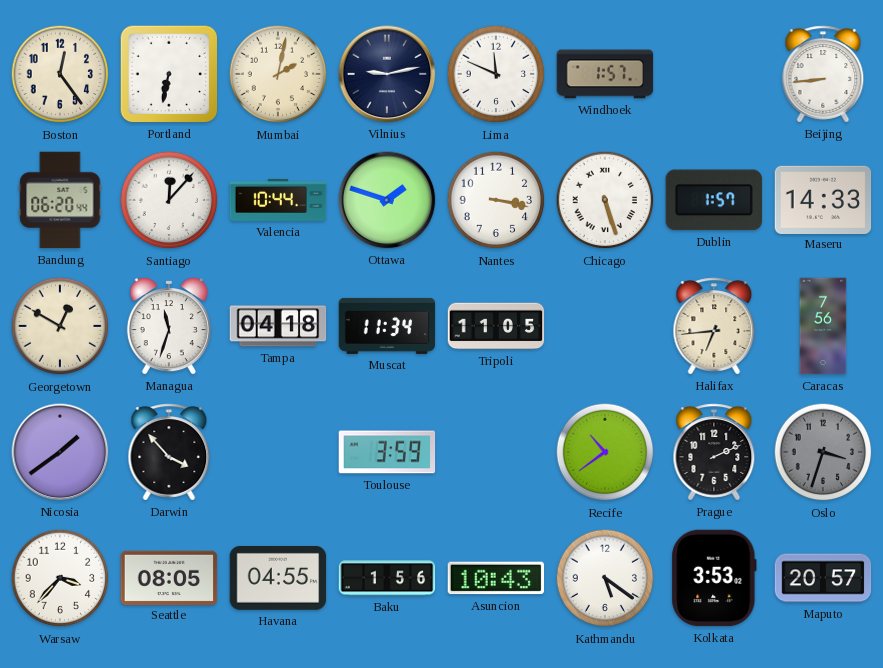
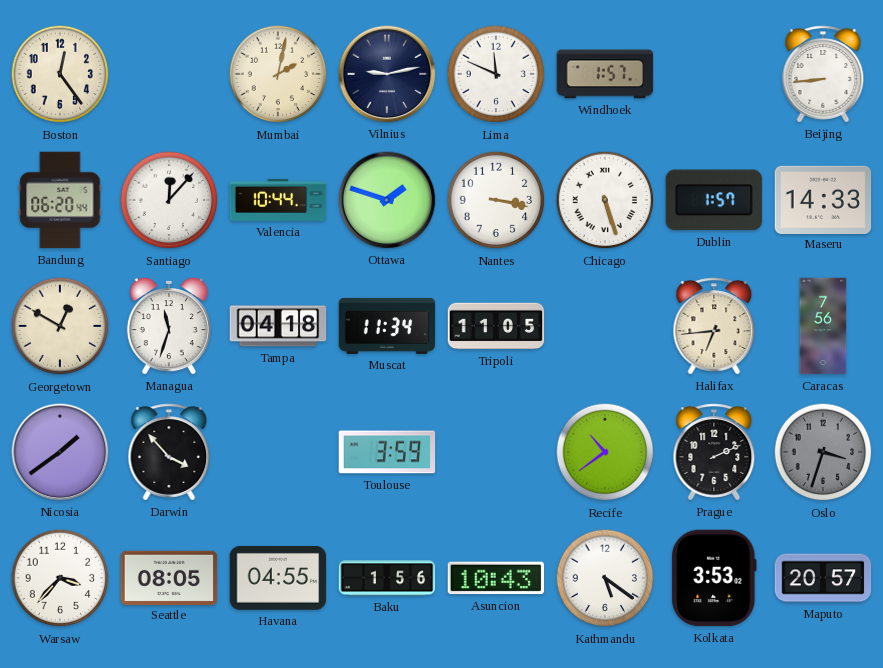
Portland: 6:32 -> none
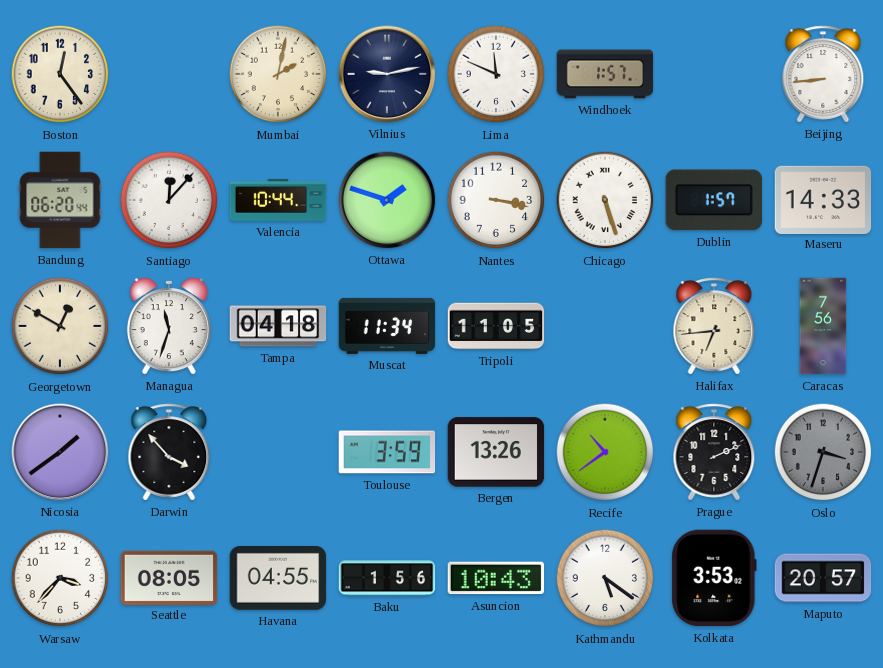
Bergen: none -> 13:26
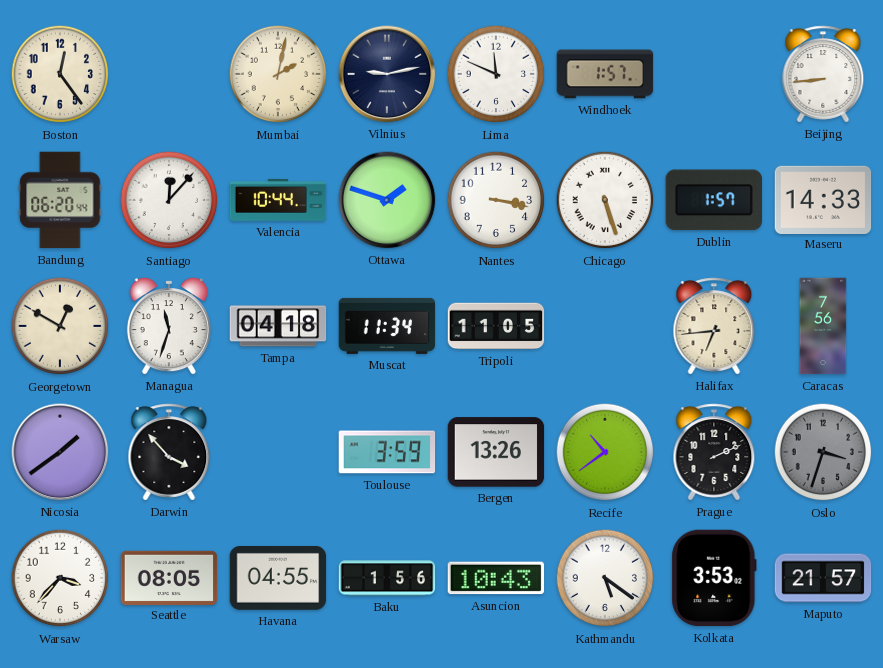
Maputo: 20:57 -> 21:57
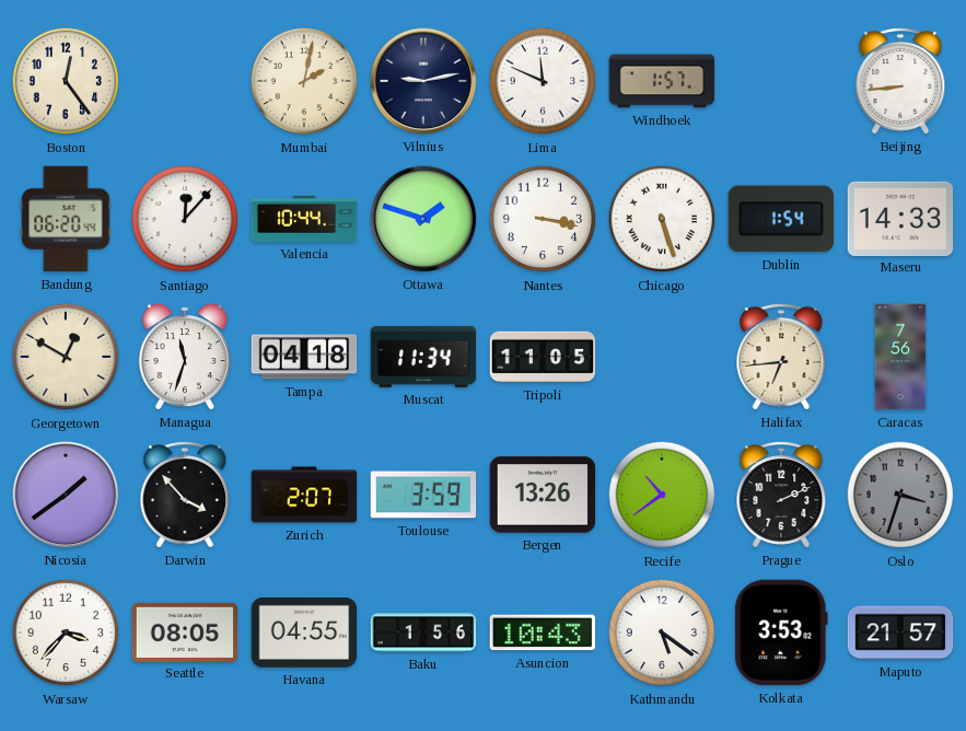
Dublin: 1:57 -> 1:54
Zurich: none -> 2:07
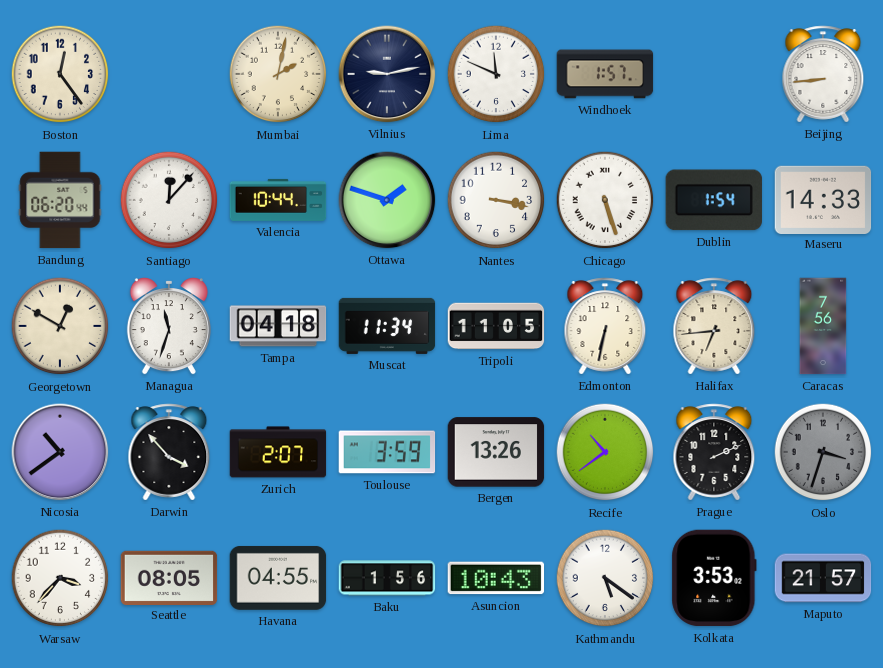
Edmonton: none -> 6:32
Nicosia: 1:39 -> 10:39
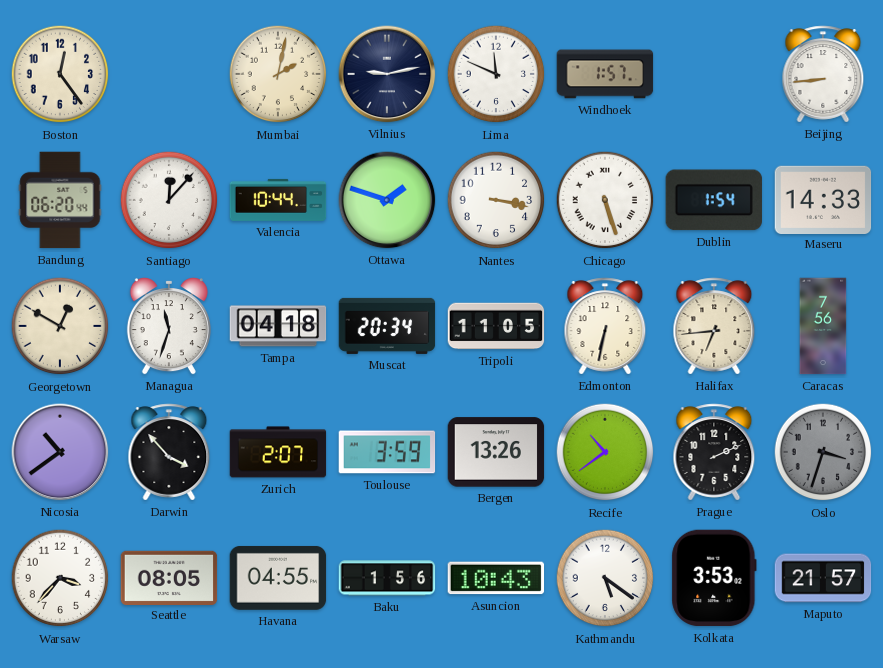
Muscat: 11:34 -> 20:34
